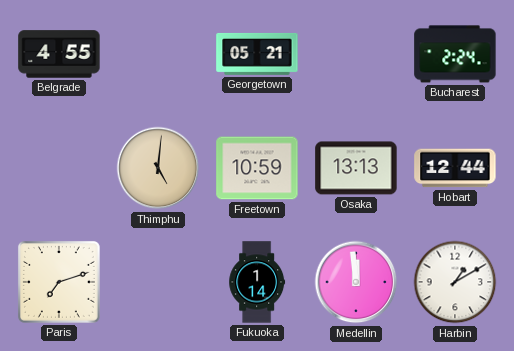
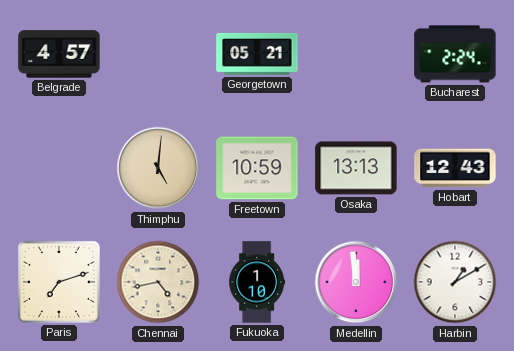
Belgrade: 4:55 -> 4:57
Hobart: 12:44 -> 12:43
Chennai: none -> 4:43
Fukuoka: 1:14 -> 1:10
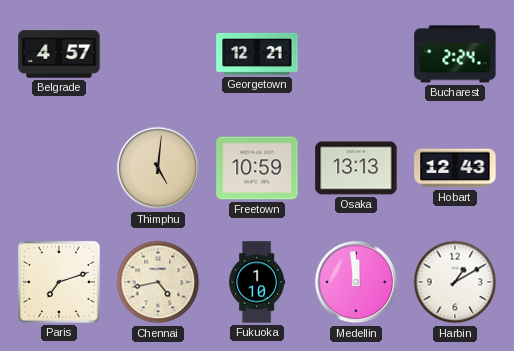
Georgetown: 05:21 -> 12:21
